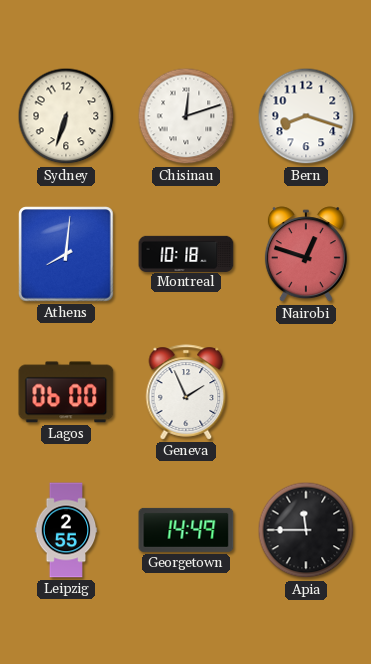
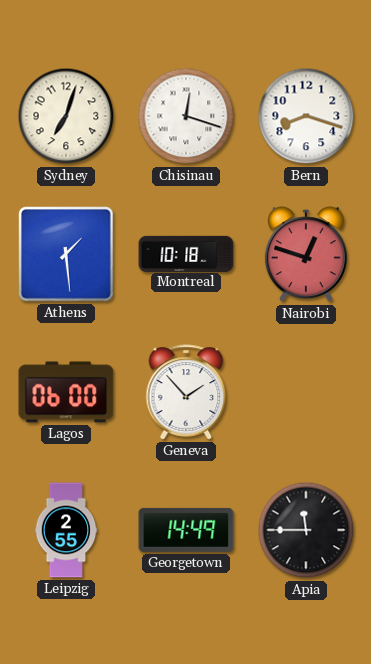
Sydney: 6:33 -> 7:03
Chisinau: 12:12 -> 12:18
Athens: 8:01 -> 1:29
Geneva: 1:56 -> 1:53
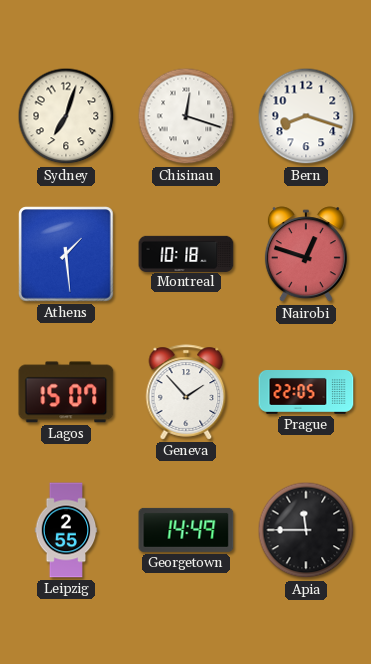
Lagos: 06:00 -> 15:07
Prague: none -> 22:05
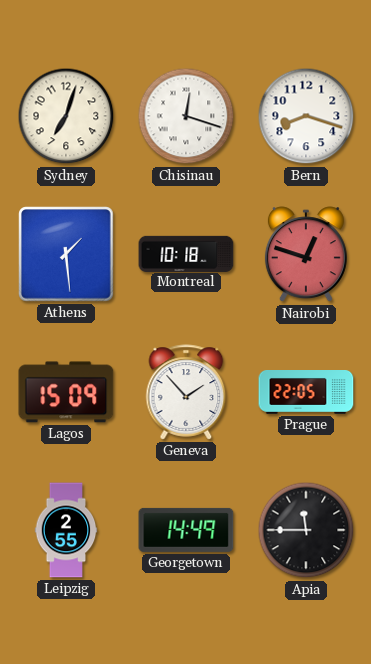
Lagos: 15:07 -> 15:09
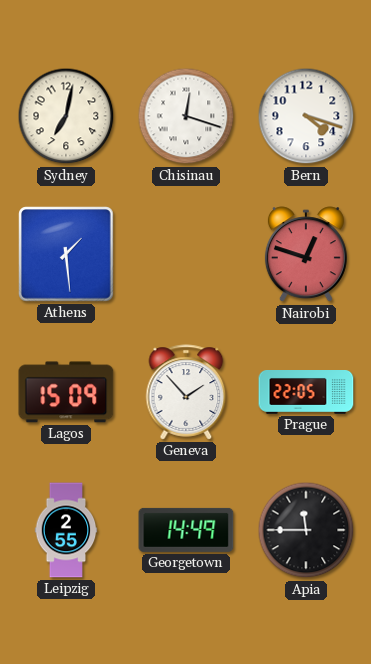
Sydney: 7:03 -> 7:02
Bern: 8:18 -> 4:18
Montreal: 10:18 -> none
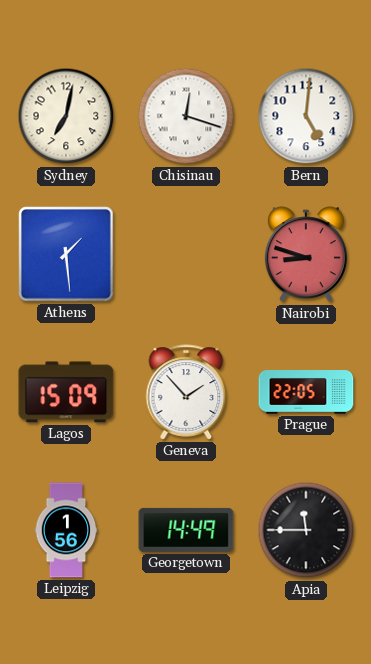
Bern: 4:18 -> 5:01
Nairobi: 12:48 -> 8:48
Leipzig: 2:55 -> 1:56
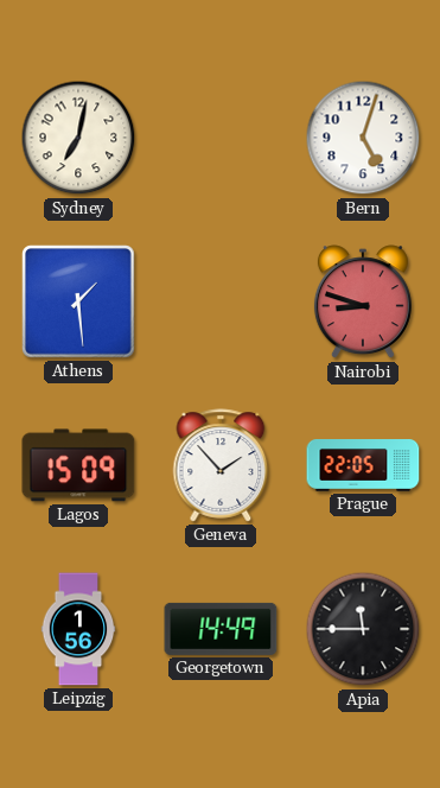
Chisinau: 12:18 -> none
Bern: 5:01 -> 5:03
